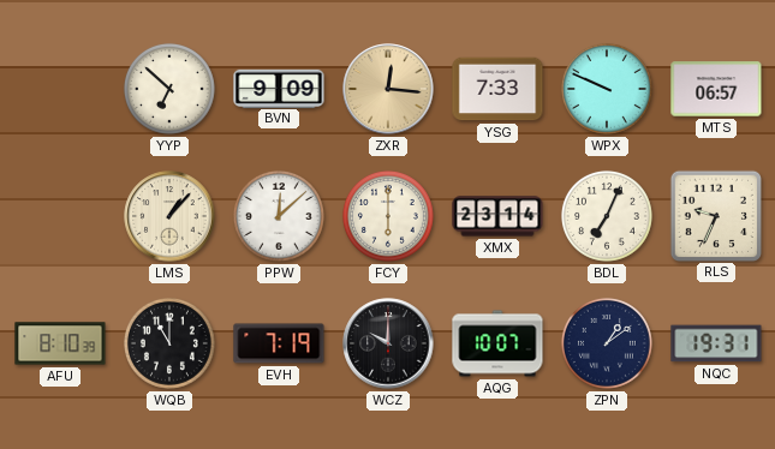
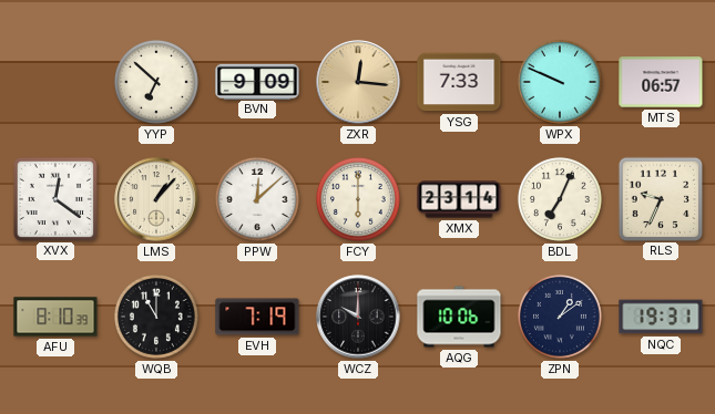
XVX: none -> 12:21
AQG: 10:07 -> 10:06
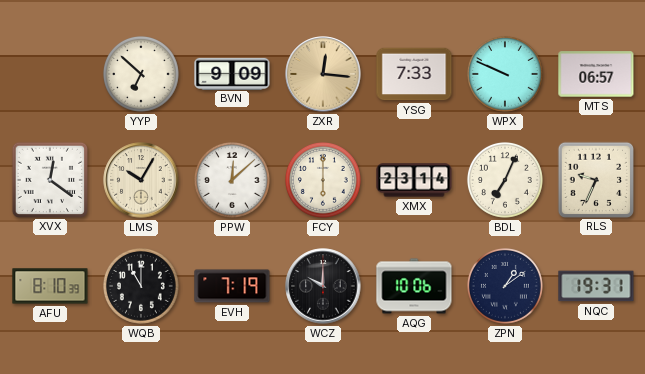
LMS: 1:07 -> 10:05
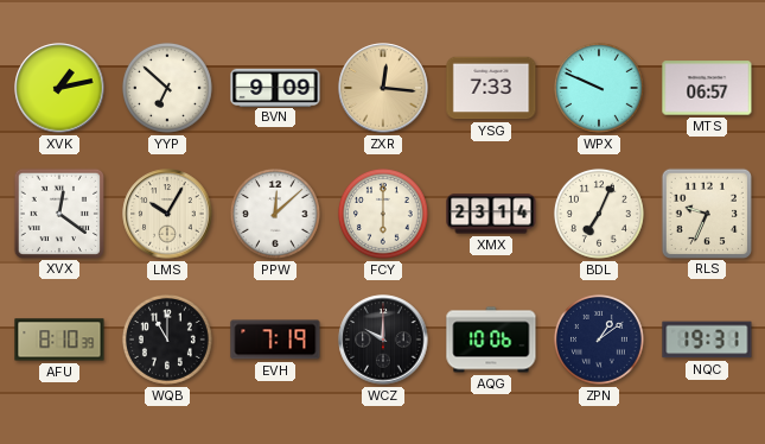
XVK: none -> 1:13
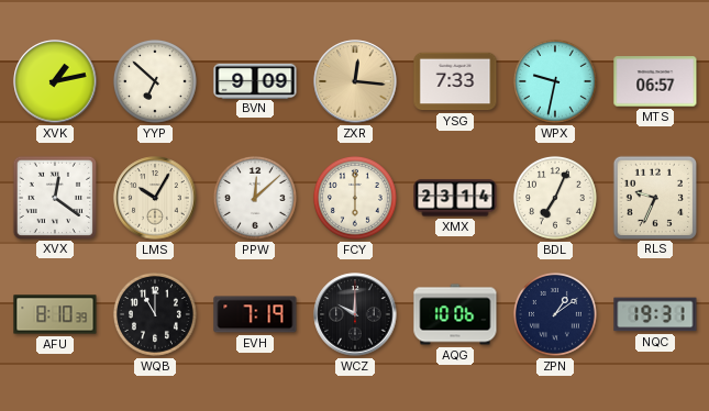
WPX: 9:49 -> 9:32
